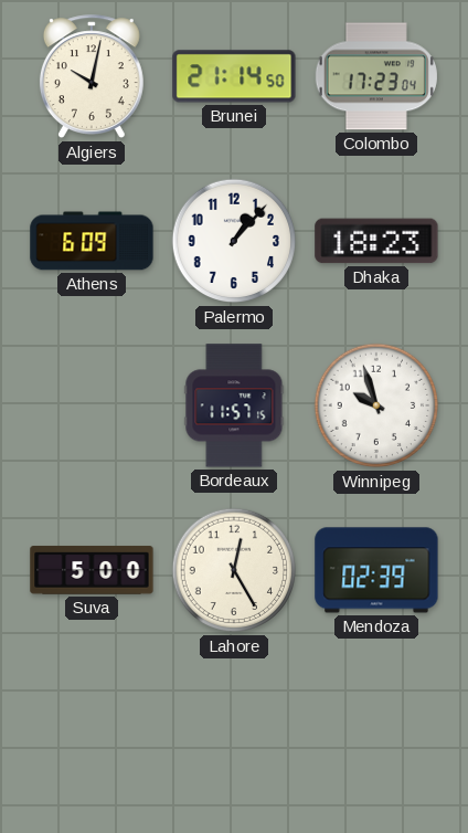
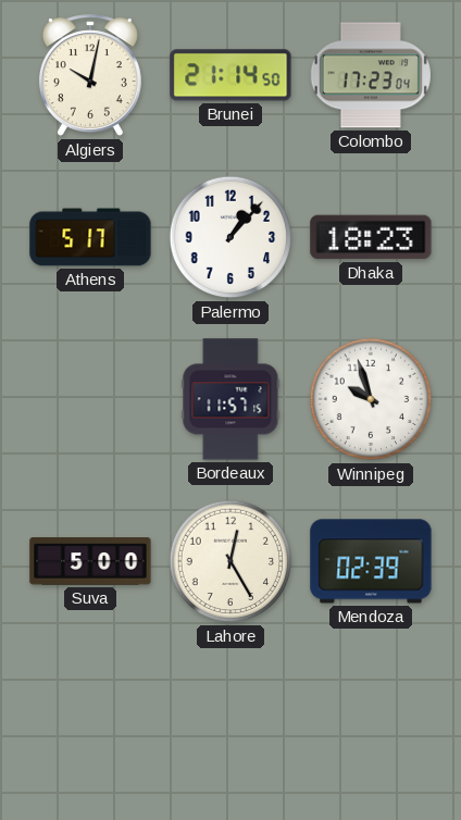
Athens: 6:09 -> 5:17
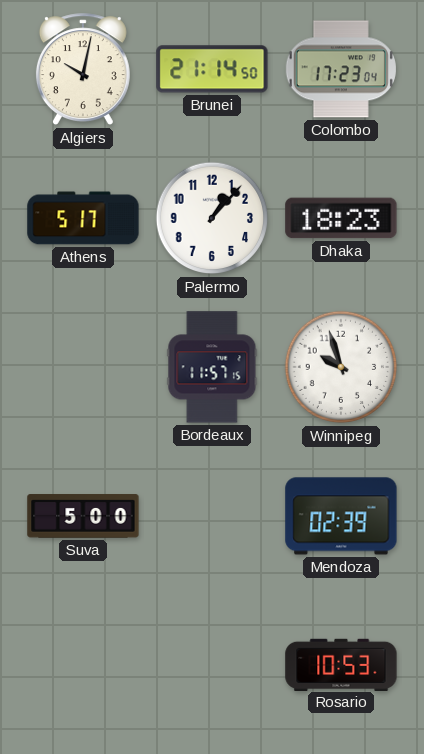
Lahore: 12:25 -> none
Rosario: none -> 10:53
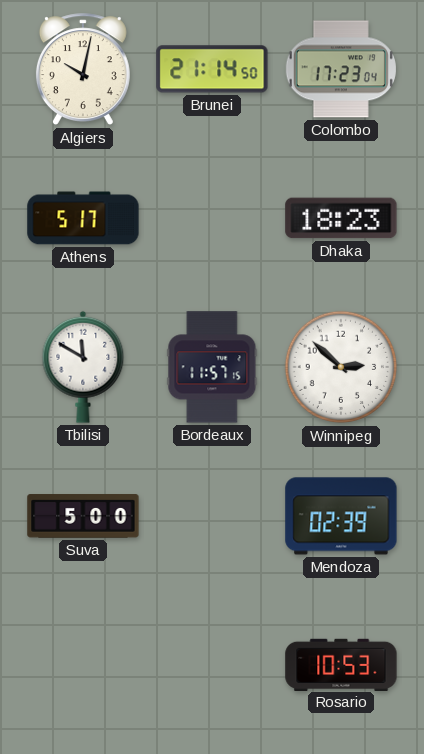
Palermo: 1:07 -> none
Tbilisi: none -> 11:50
Winnipeg: 9:57 -> 2:52
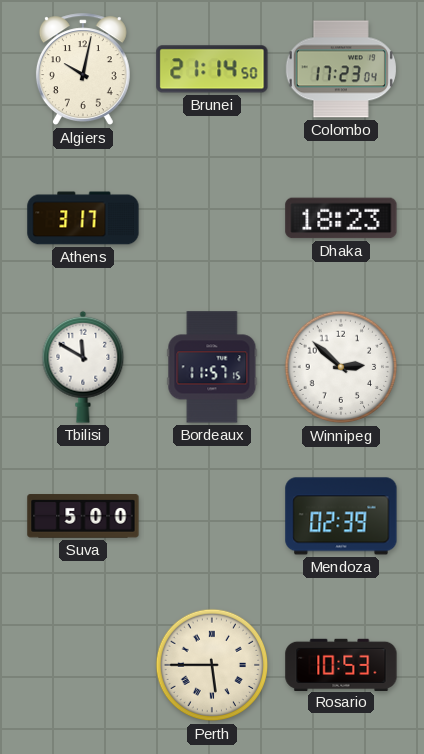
Athens: 5:17 -> 3:17
Perth: none -> 5:45
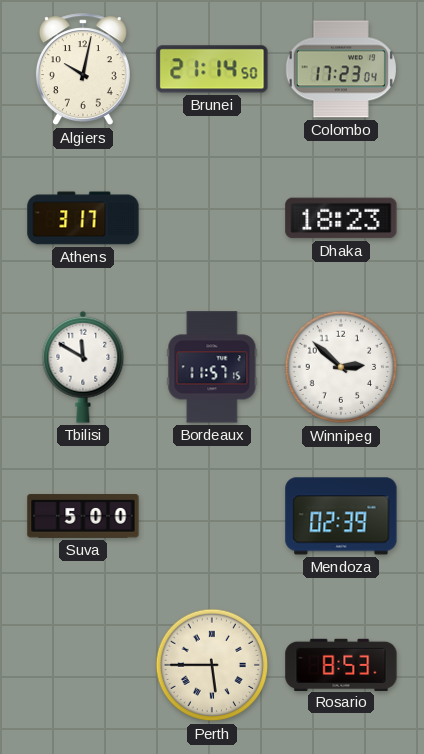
Rosario: 10:53 -> 8:53
